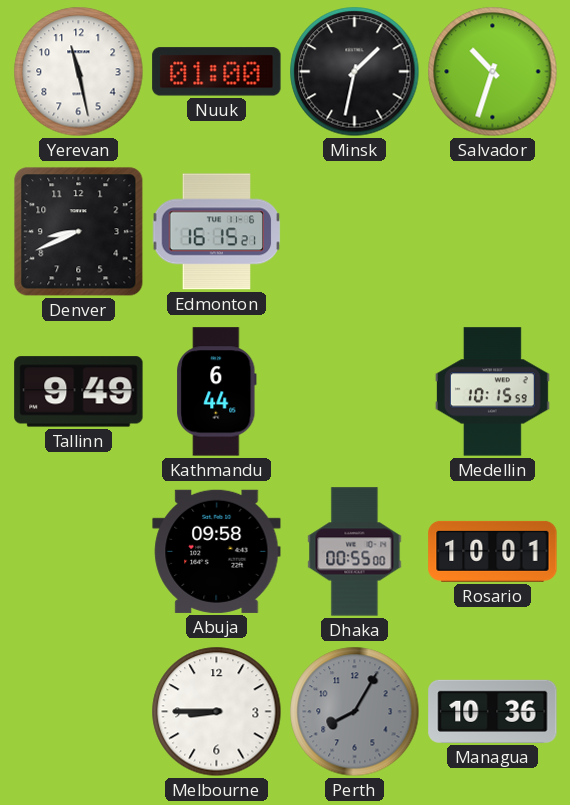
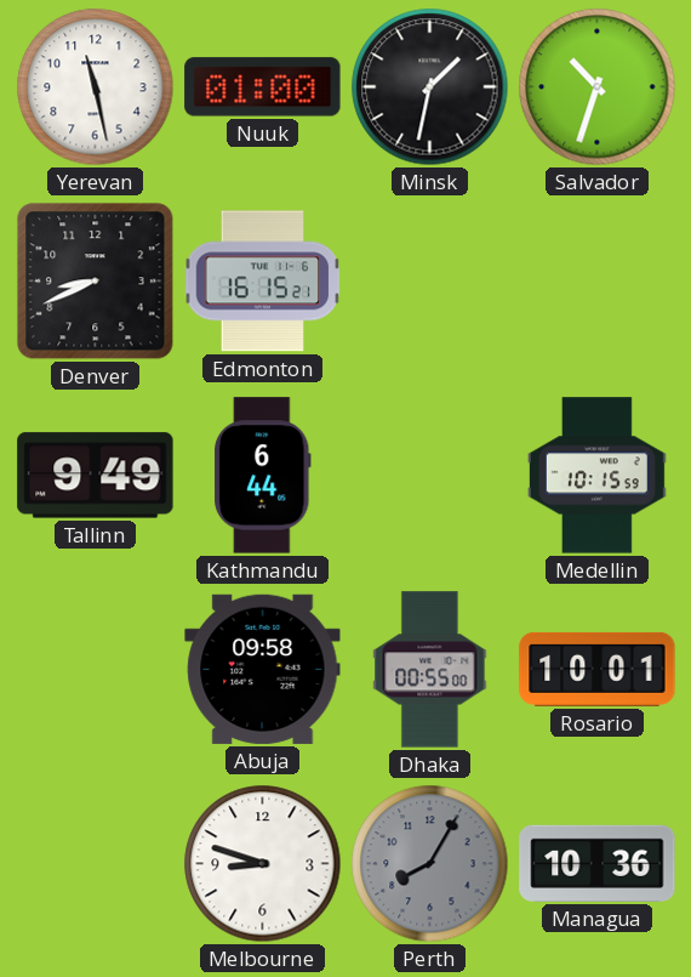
Melbourne: 8:45 -> 8:48
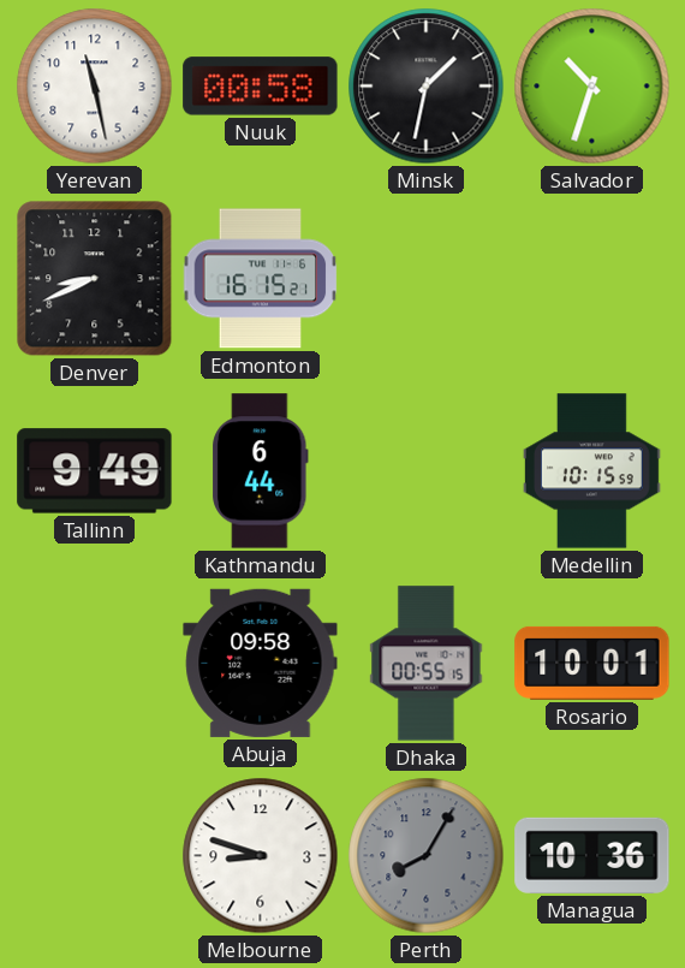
Nuuk: 01:00 -> 00:58
Dhaka: 00:55:00 -> 00:55:15
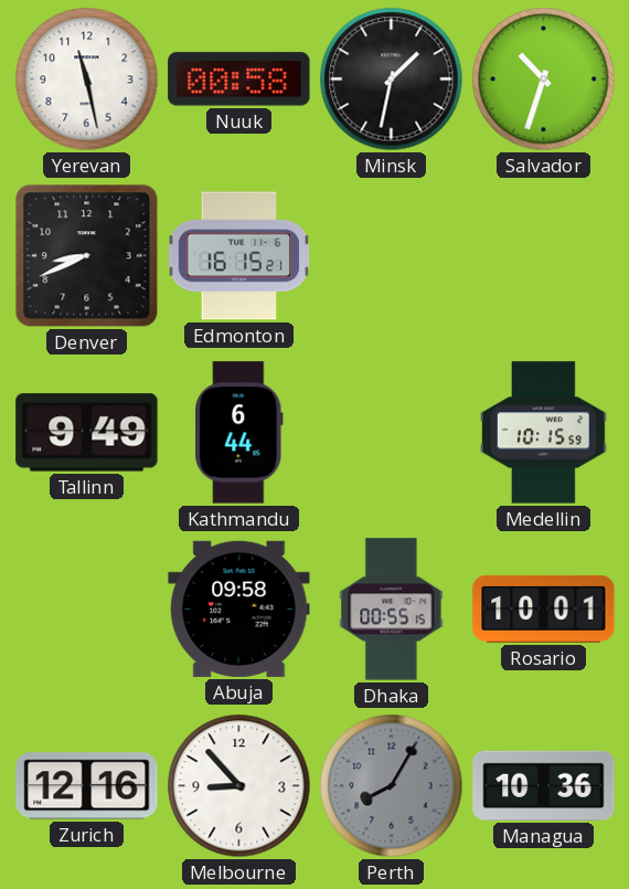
Zurich: none -> 12:16
Melbourne: 8:48 -> 8:53
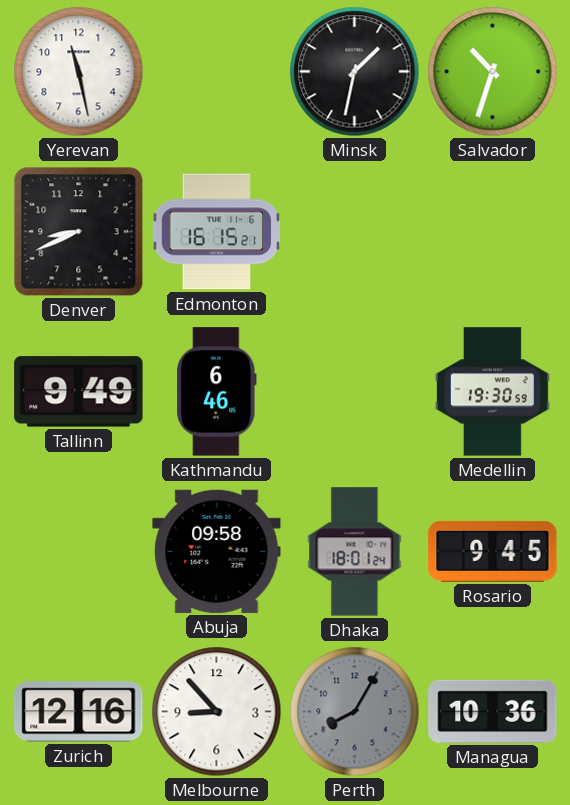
Nuuk: 00:58 -> none
Kathmandu: 6:44 -> 6:46
Medellin: 10:15 -> 19:30
Dhaka: 00:55 -> 18:01
Rosario: 10:01 -> 9:45
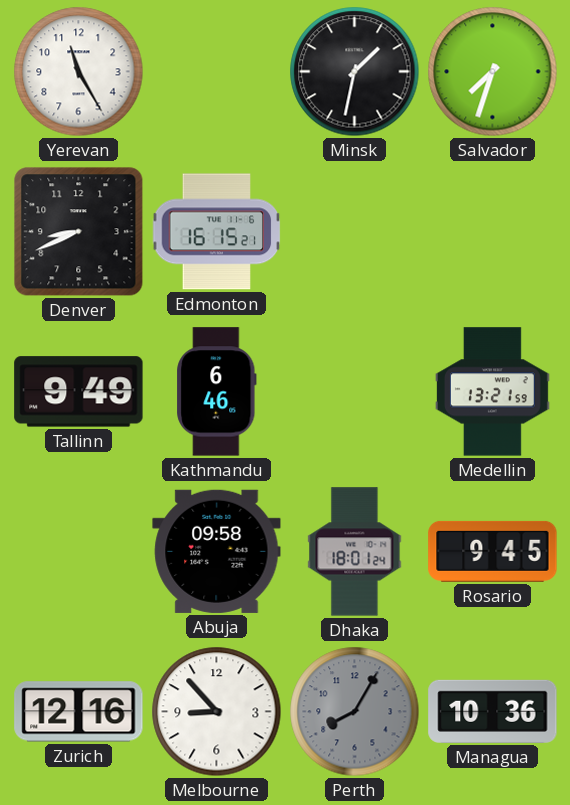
Yerevan: 11:28 -> 11:25
Salvador: 10:33 -> 7:33
Medellin: 19:30 -> 13:21
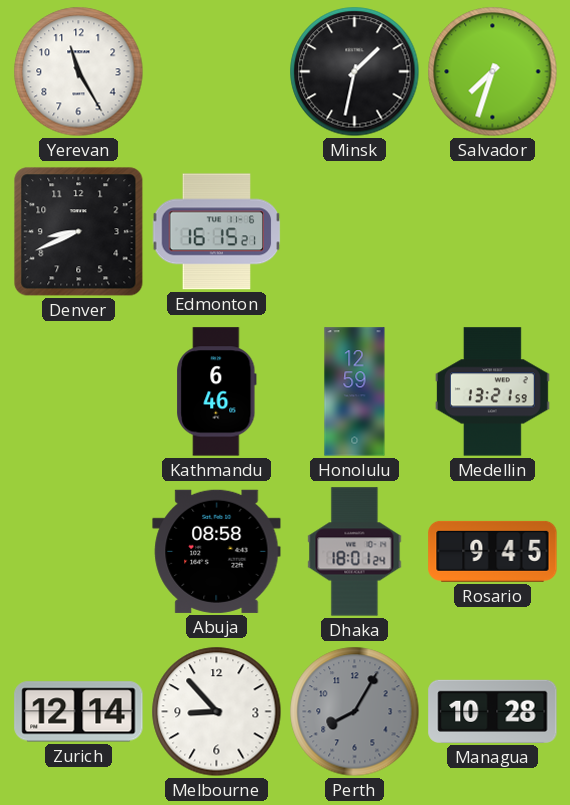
Tallinn: 9:49 -> none
Honolulu: none -> 12:59
Abuja: 09:58 -> 08:58
Zurich: 12:16 -> 12:14
Managua: 10:36 -> 10:28
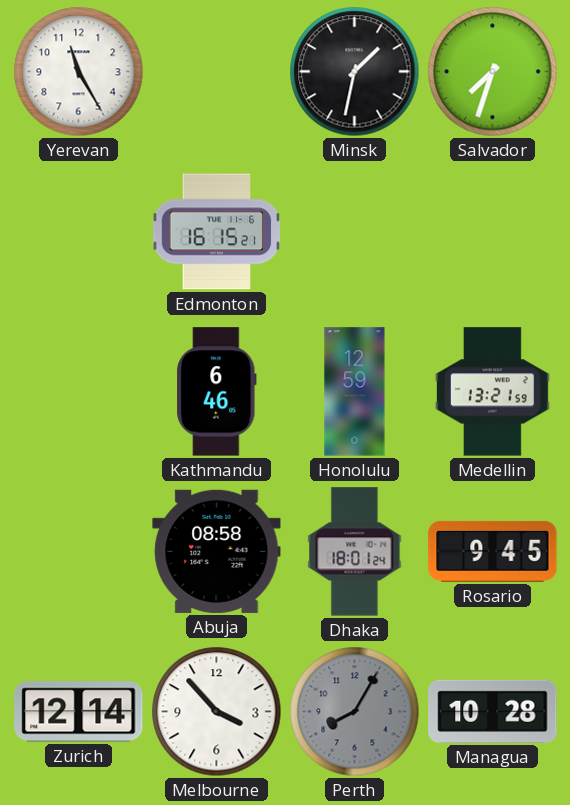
Denver: 8:41 -> none
Melbourne: 8:53 -> 3:53
